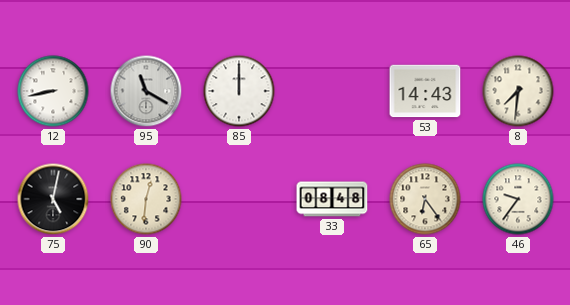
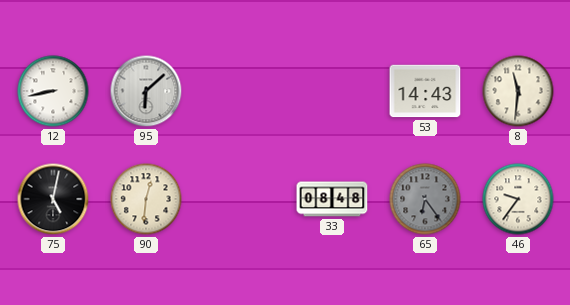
95: 11:20 -> 6:08
85: 12:00 -> none
8: 7:31 -> 11:31
65 dial: cream -> grey
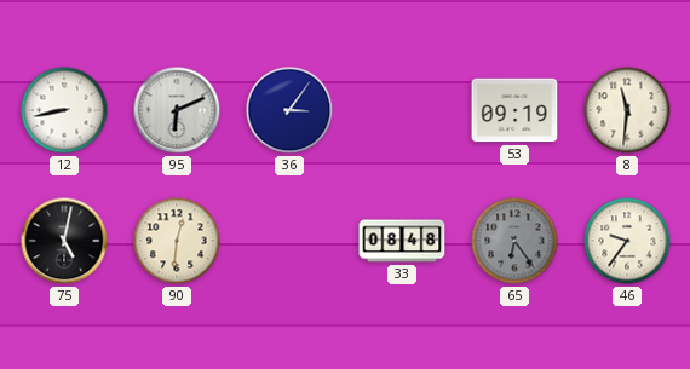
95: 6:08 -> 6:11
36: none -> 3:06
53: 14:43 -> 09:19
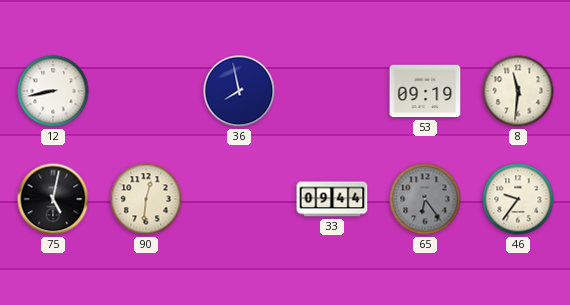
95: 6:11 -> none
36: 3:06 -> 7:58
33: 08:48 -> 09:44
